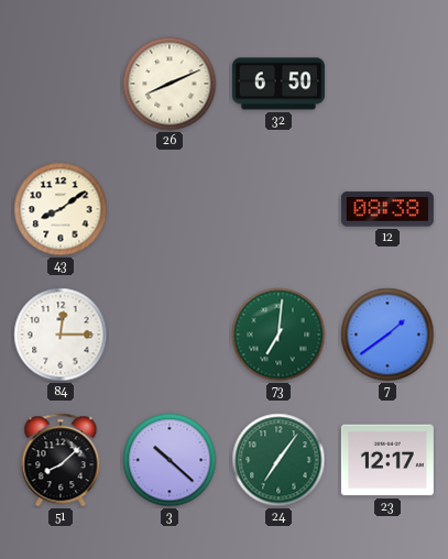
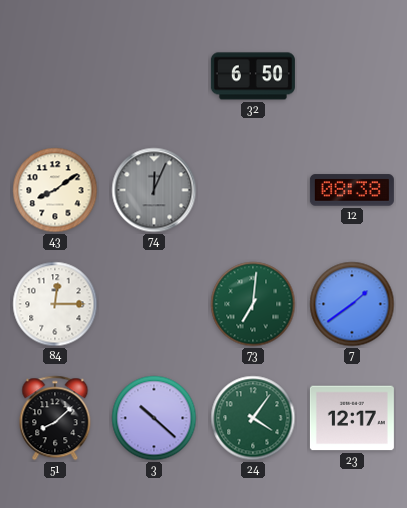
26: 8:11 -> none
74: none -> 12:04
24: 7:06 -> 4:06
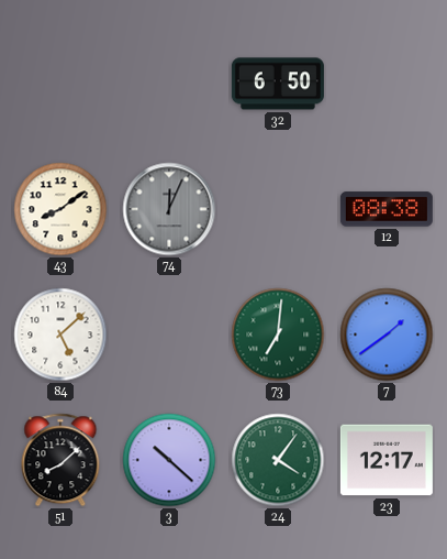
84: 12:15 -> 5:08
